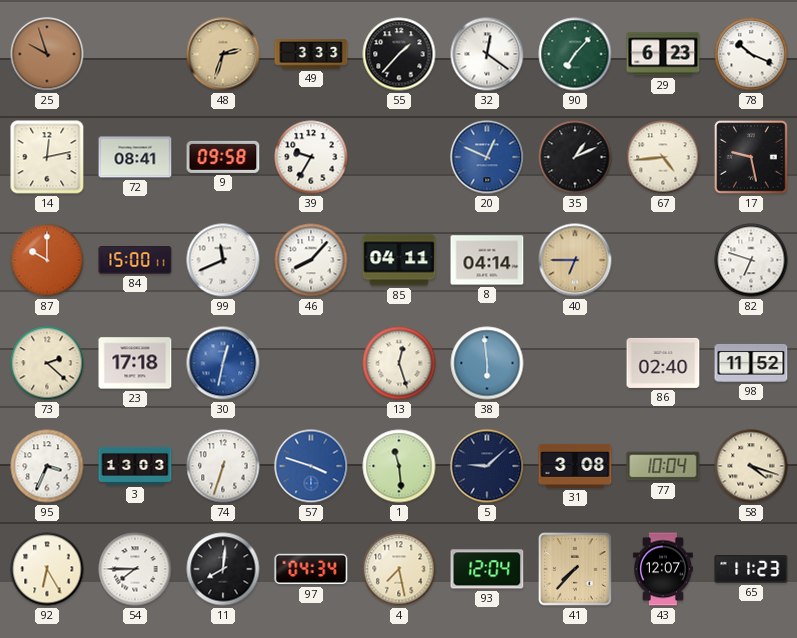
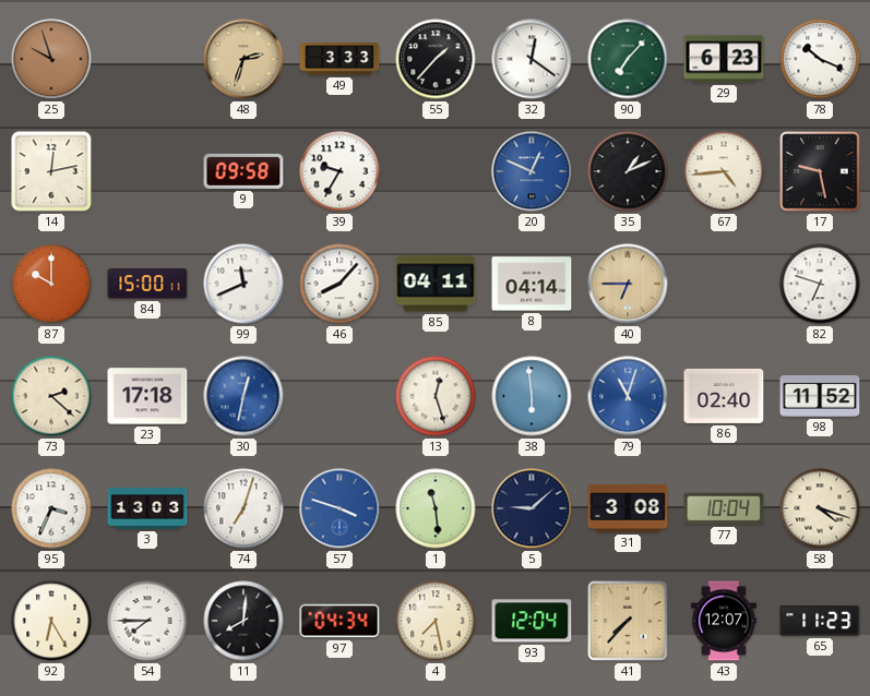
72: 08:41 -> none
79: none -> 11:03
74: 6:33 -> 7:03
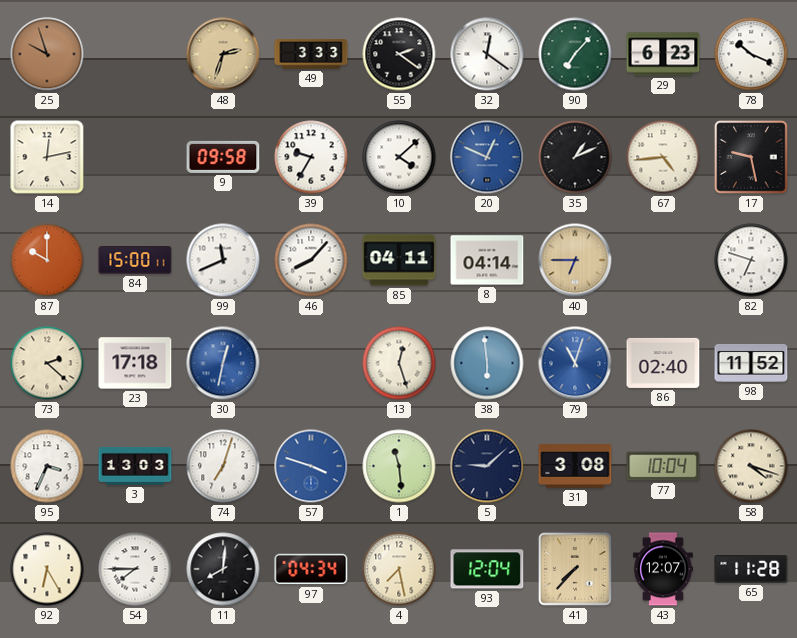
55: 1:37 -> 2:21
10: none -> 4:08
65: 11:23 -> 11:28
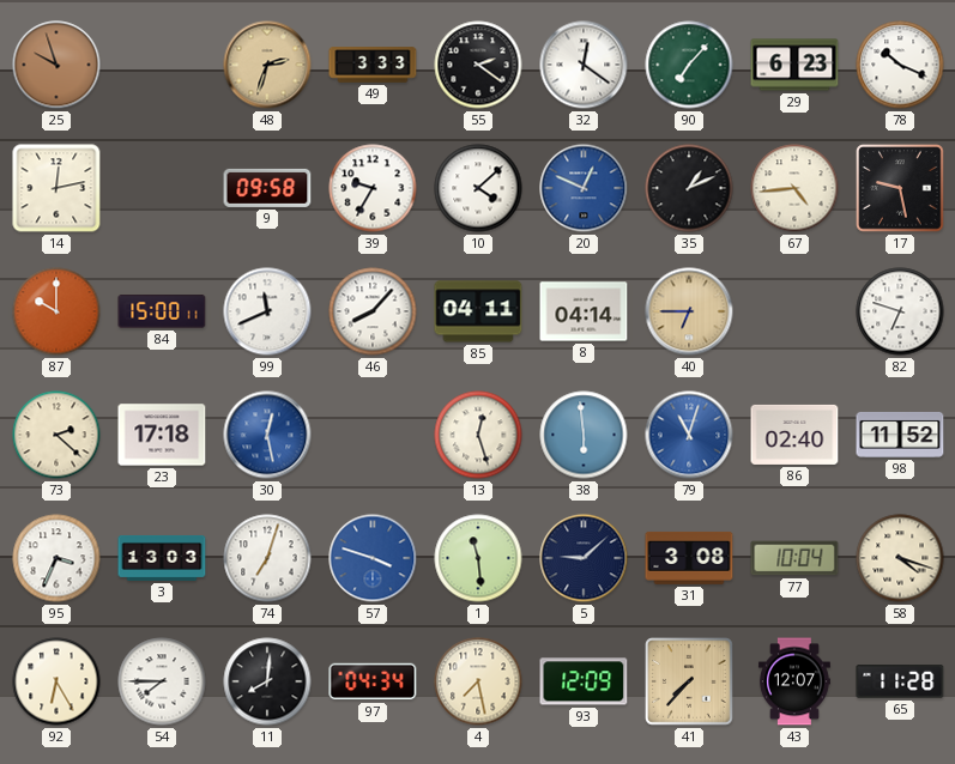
30: 12:32 -> 12:28
93: 12:04 -> 12:09
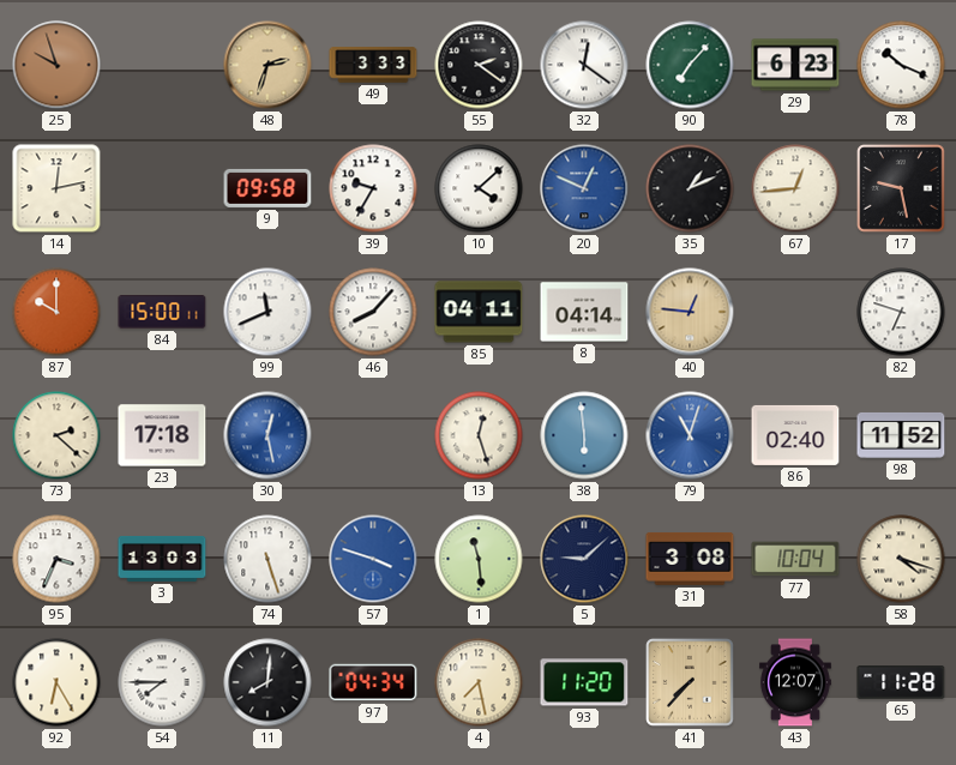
67: 4:44 -> 12:44
40: 6:45 -> 12:46
74: 7:03 -> 5:27
93: 12:09 -> 11:20
